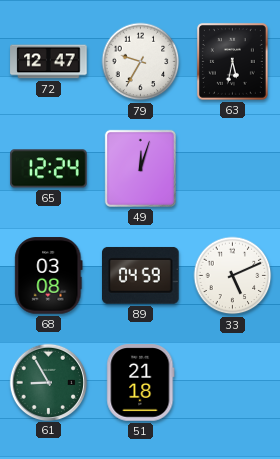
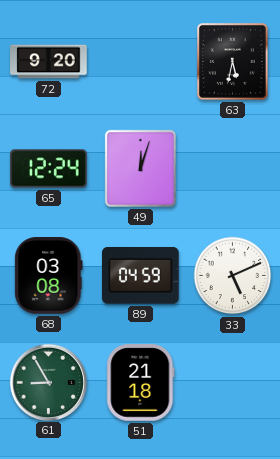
72: 12:47 -> 9:20
79: 9:35 -> none
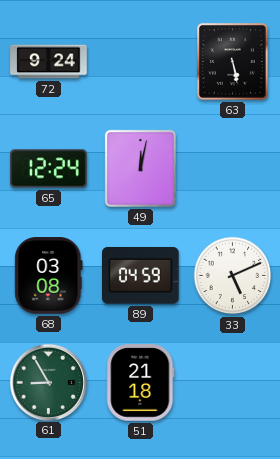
72: 9:20 -> 9:24
63: 5:32 -> 5:28
49: 12:03 -> 12:02
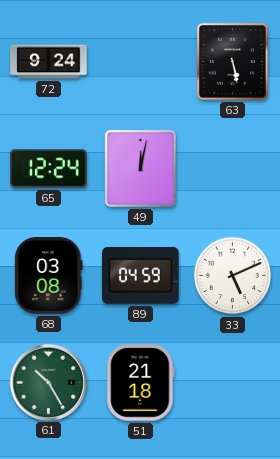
61: 8:55 -> 10:25
